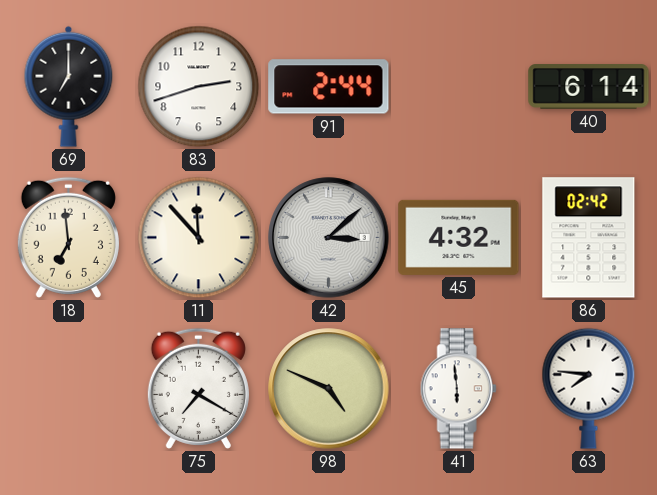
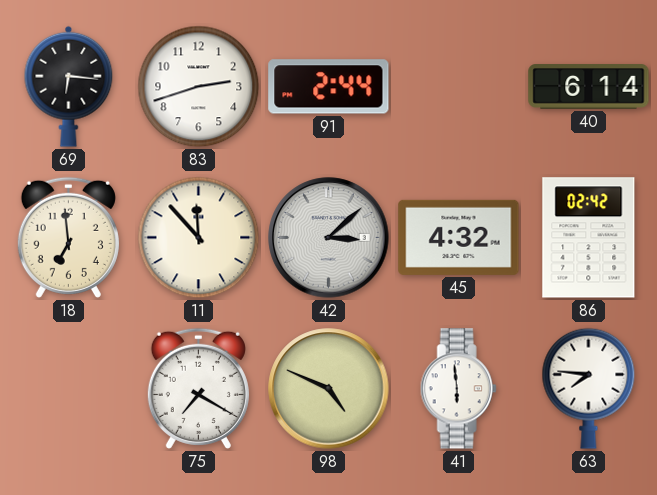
69: 7:00 -> 6:16
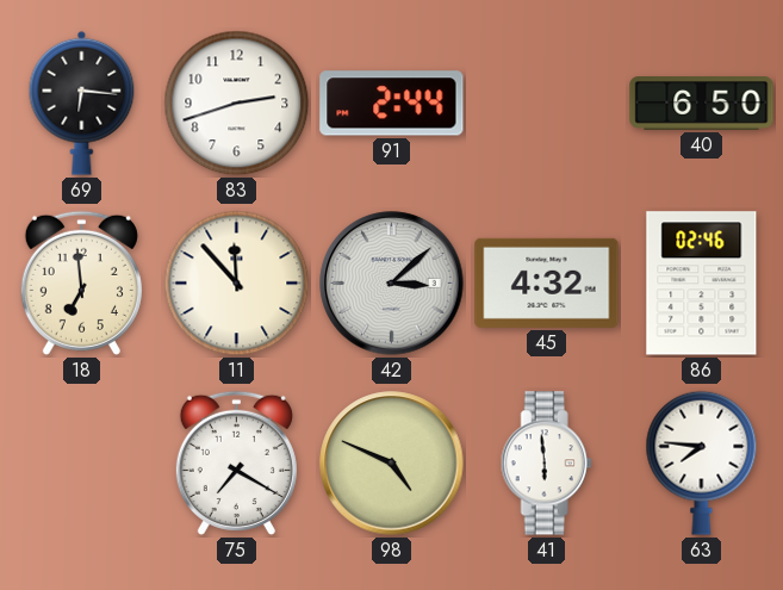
40: 6:14 -> 6:50
86: 02:42 -> 02:46
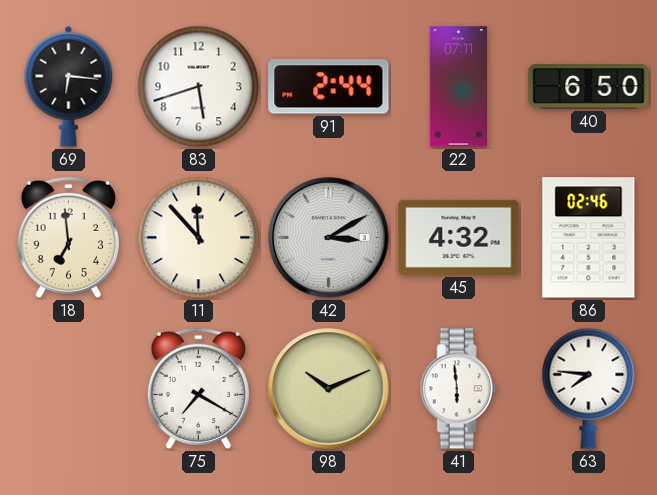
83: 2:42 -> 5:42
22: none -> 07:11
42: 3:08 -> 3:10
98: 4:49 -> 10:11
